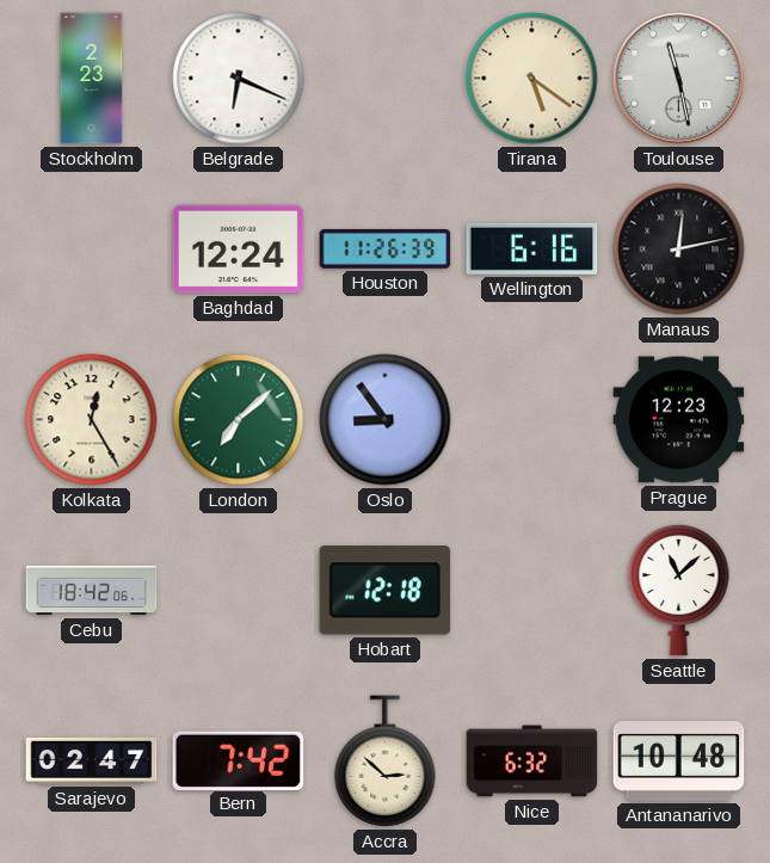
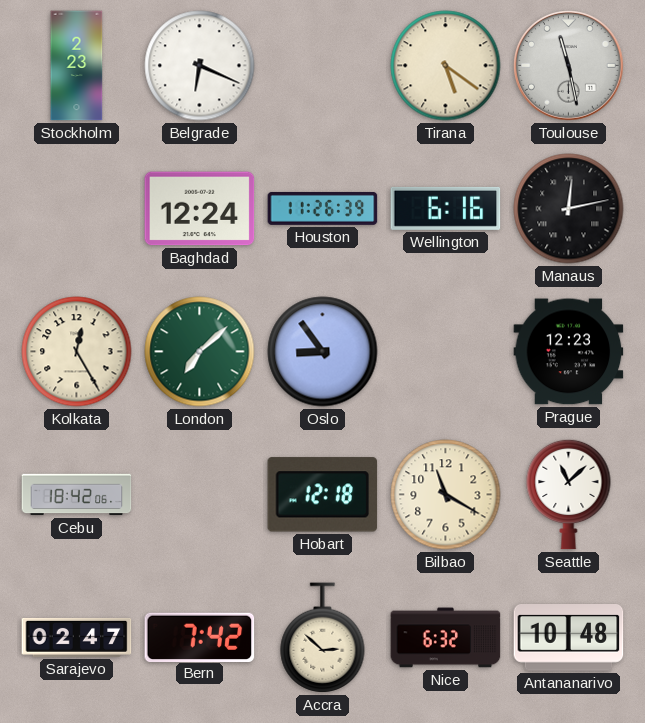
Bilbao: none -> 11:20
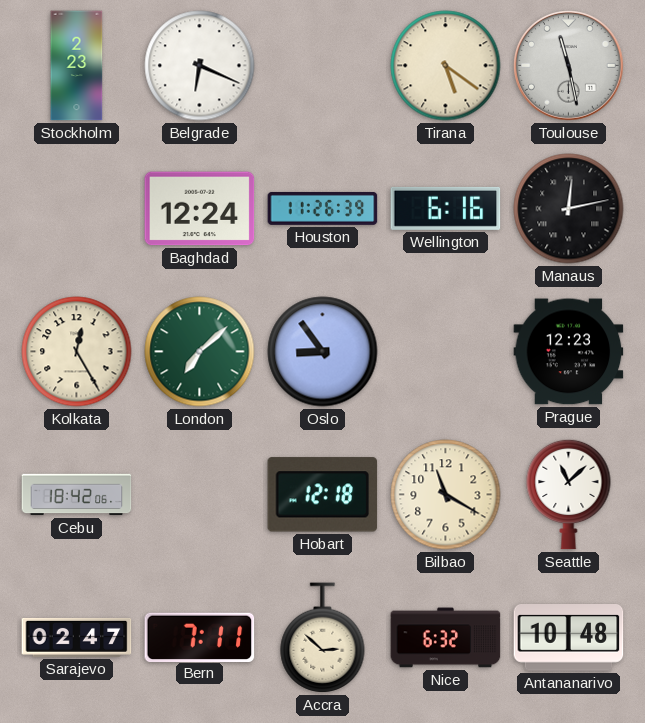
Bern: 7:42 -> 7:11
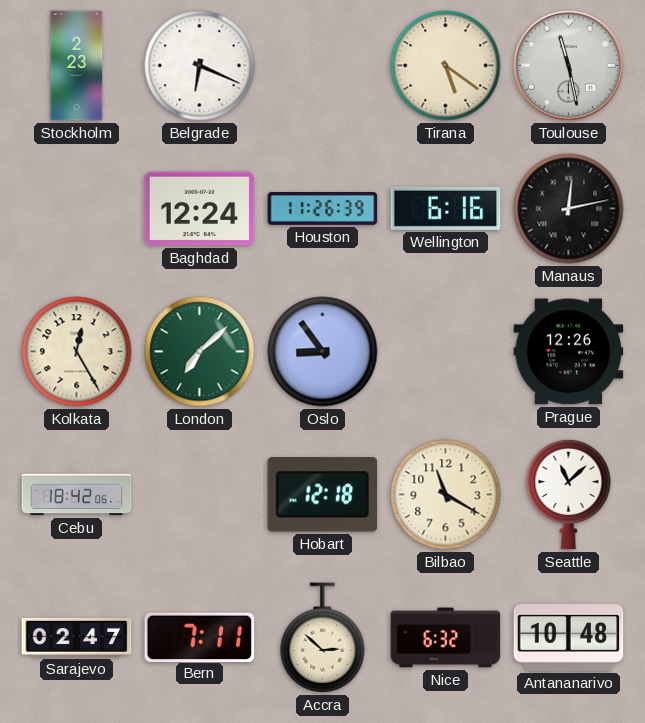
Prague: 12:23 -> 12:26
